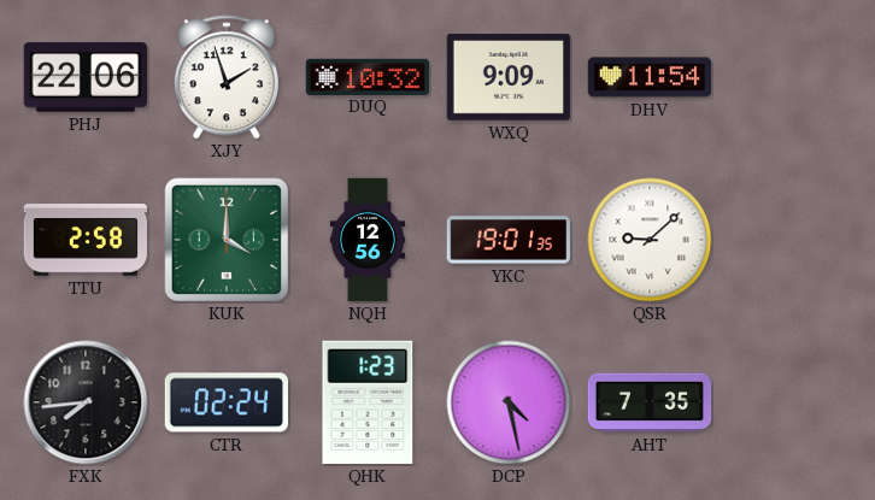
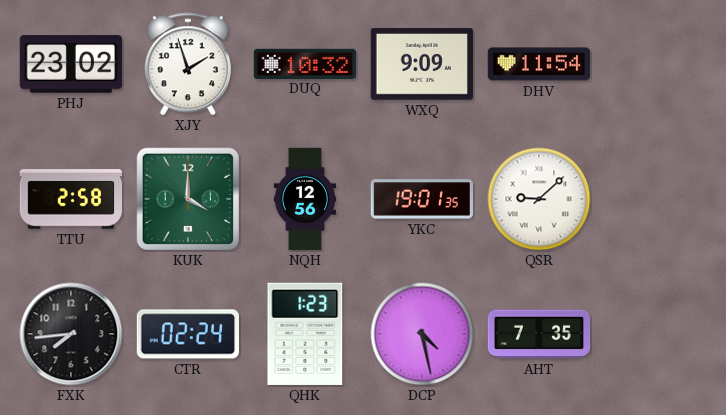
PHJ: 22:06 -> 23:02
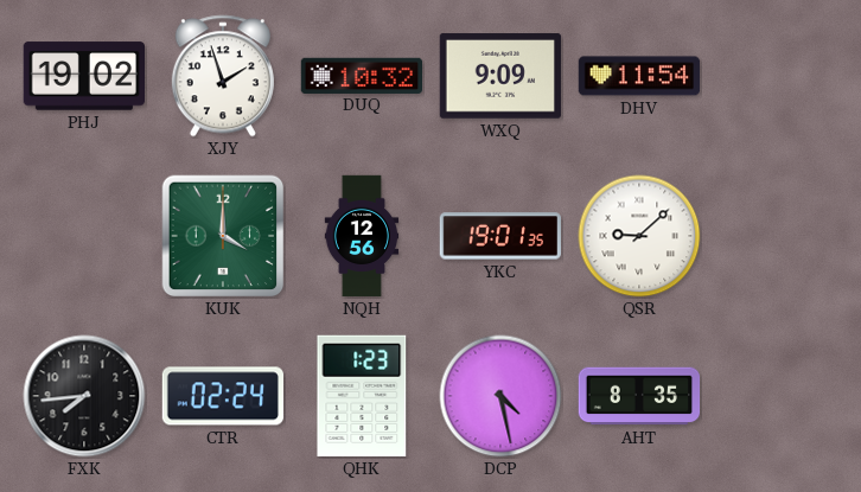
PHJ: 23:02 -> 19:02
TTU: 2:58 -> none
AHT: 7:35 -> 8:35
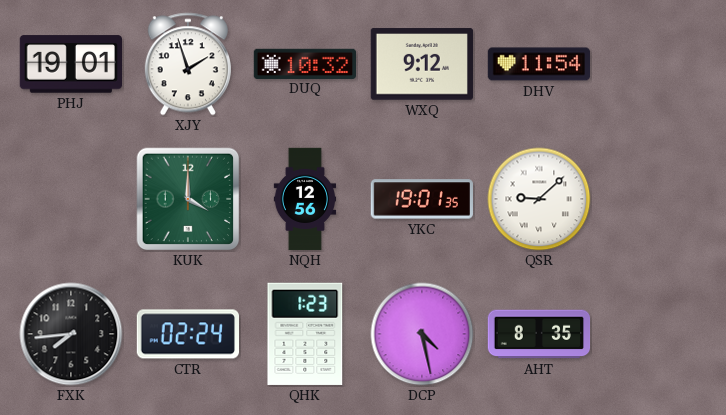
PHJ: 19:02 -> 19:01
WXQ: 9:09 -> 9:12
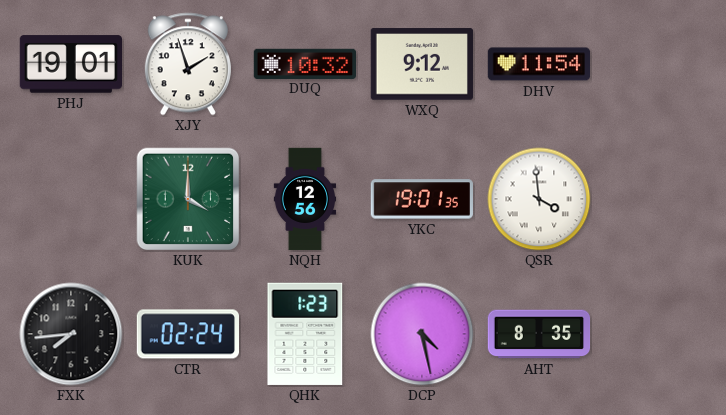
QSR: 9:08 -> 3:59
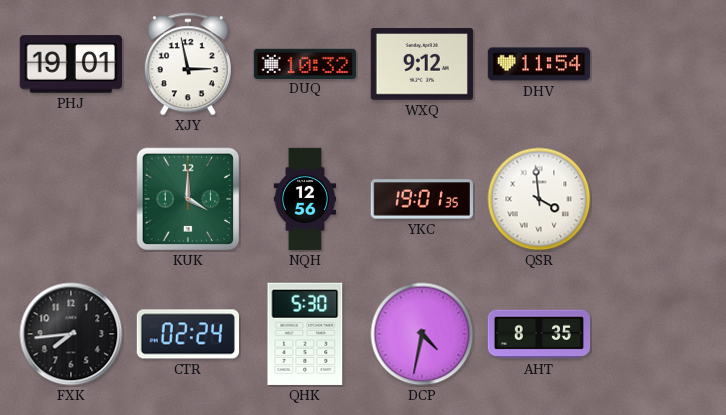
XJY: 1:57 -> 2:58
QHK: 1:23 -> 5:30
DCP: 4:28 -> 4:32
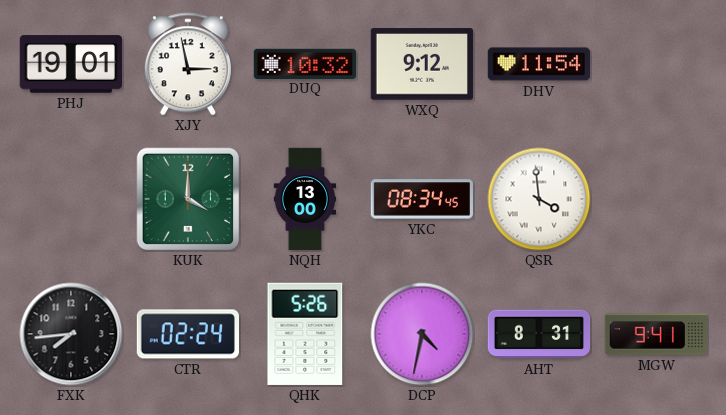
NQH: 12:56 -> 13:00
YKC: 19:01 -> 08:34
QHK: 5:30 -> 5:26
AHT: 8:35 -> 8:31
MGW: none -> 9:41
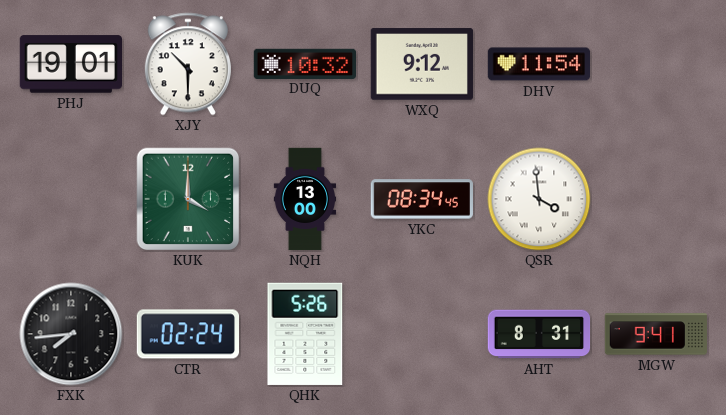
XJY: 2:58 -> 10:30
DCP: 4:32 -> none
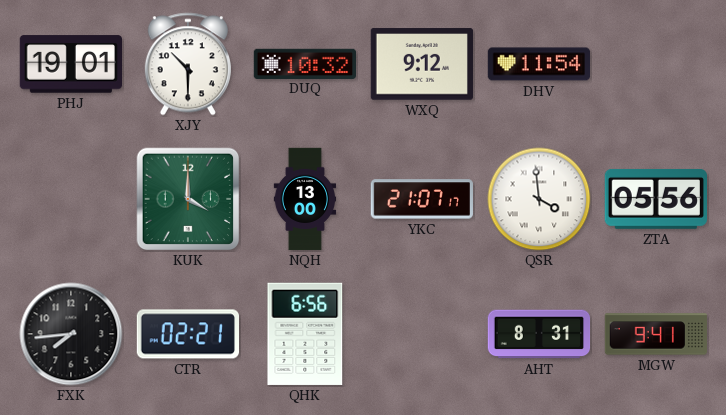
YKC: 08:34 -> 21:07
ZTA: none -> 05:56
CTR: 02:24 -> 02:21
QHK: 5:26 -> 6:56
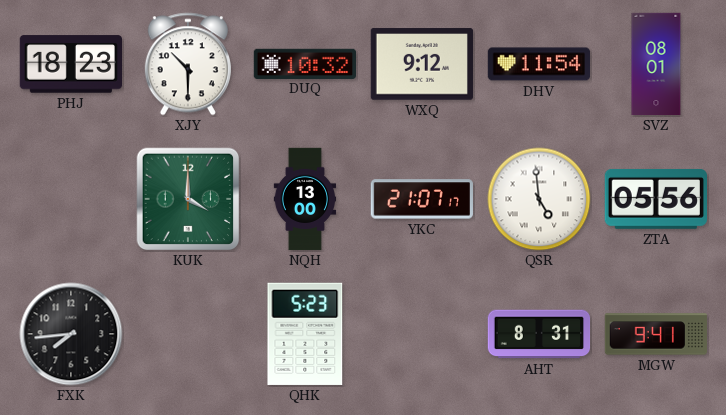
PHJ: 19:01 -> 18:23
SVZ: none -> 08:01
QSR: 3:59 -> 4:59
CTR: 02:21 -> none
QHK: 6:56 -> 5:23
